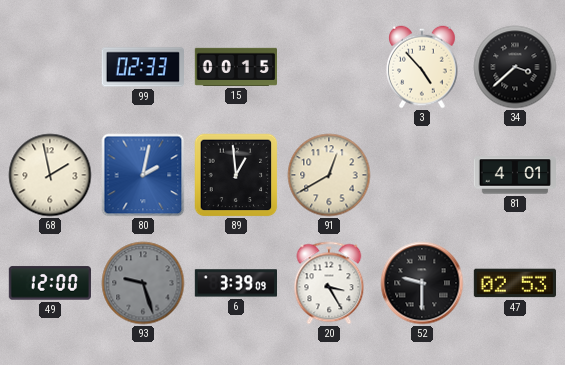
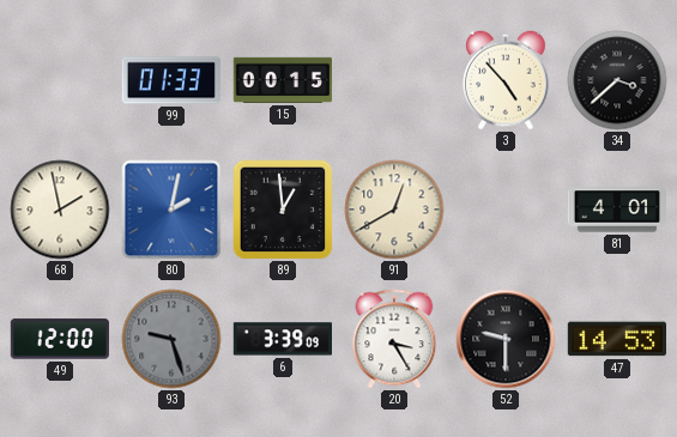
99: 02:33 -> 01:33
47: 02:53 -> 14:53
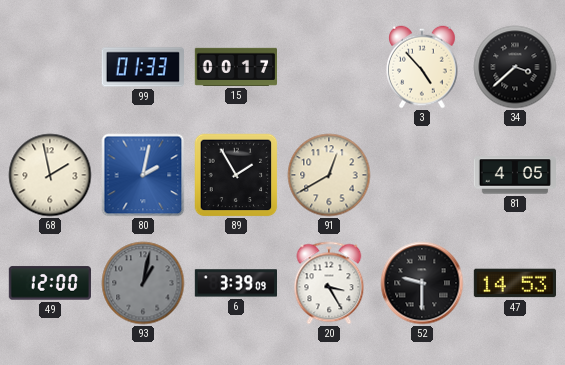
15: 00:15 -> 00:17
89: 12:59 -> 1:55
81: 4:01 -> 4:05
93: 9:27 -> 1:02
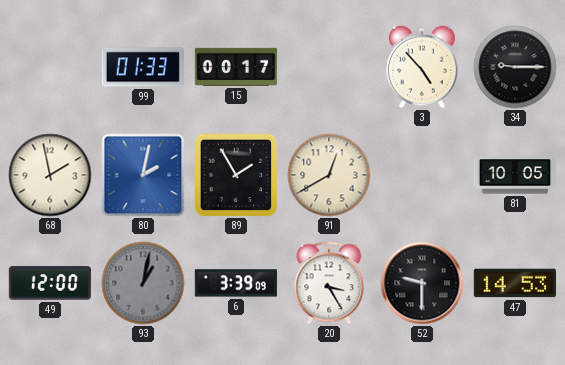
34: 3:38 -> 9:15
81: 4:05 -> 10:05
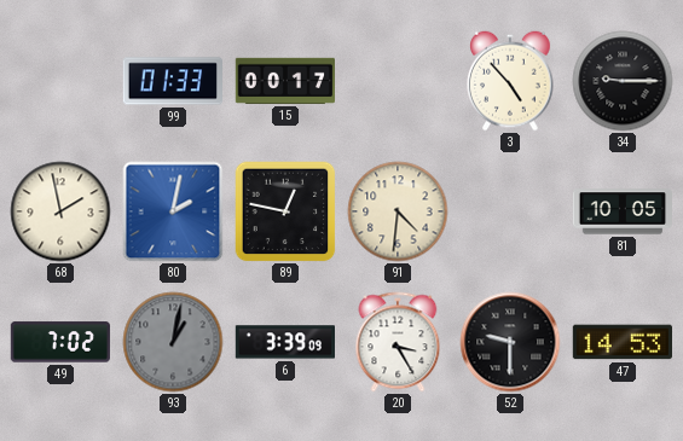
89: 1:55 -> 12:47
91: 12:40 -> 4:31
49: 12:00 -> 7:02
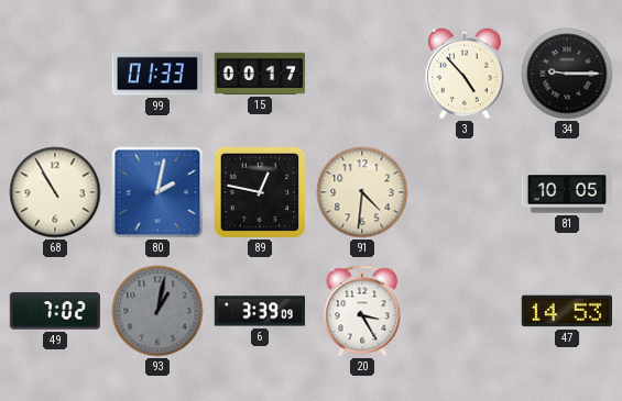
68: 1:58 -> 10:55
52: 9:30 -> none
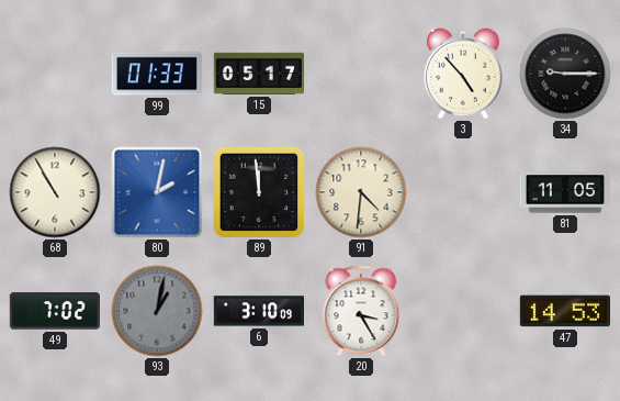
15: 00:17 -> 05:17
89: 12:47 -> 11:59
81: 10:05 -> 11:05
6: 3:39 -> 3:10
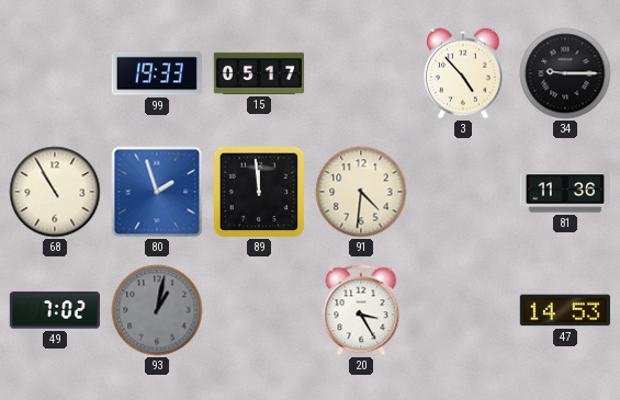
99: 01:33 -> 19:33
80: 2:02 -> 1:57
81: 11:05 -> 11:36
6: 3:10 -> none
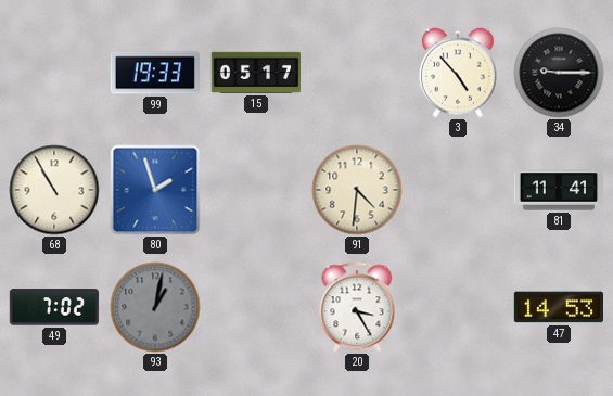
89: 11:59 -> none
81: 11:36 -> 11:41
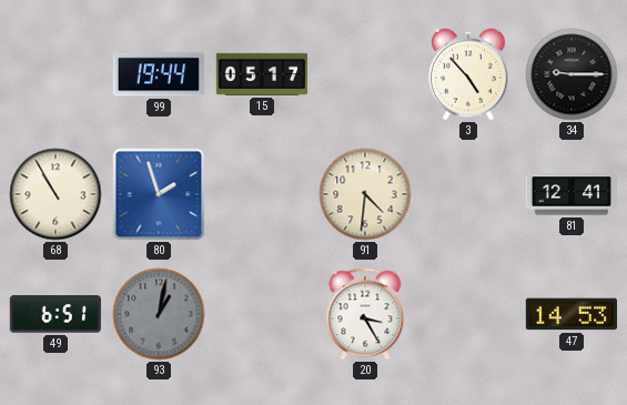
99: 19:33 -> 19:44
81: 11:41 -> 12:41
49: 7:02 -> 6:51
